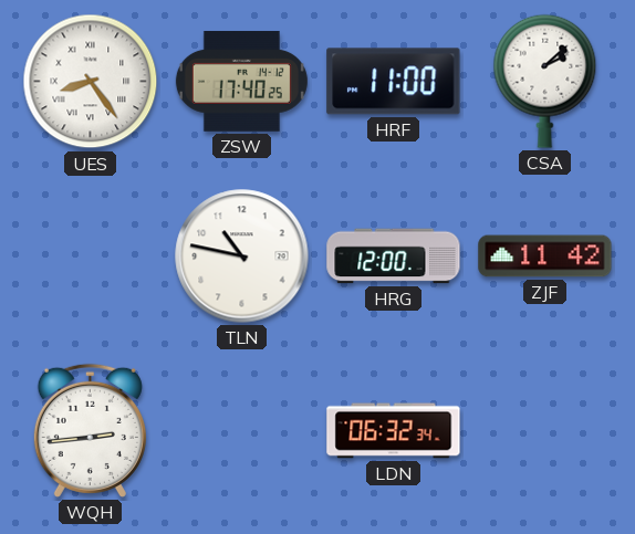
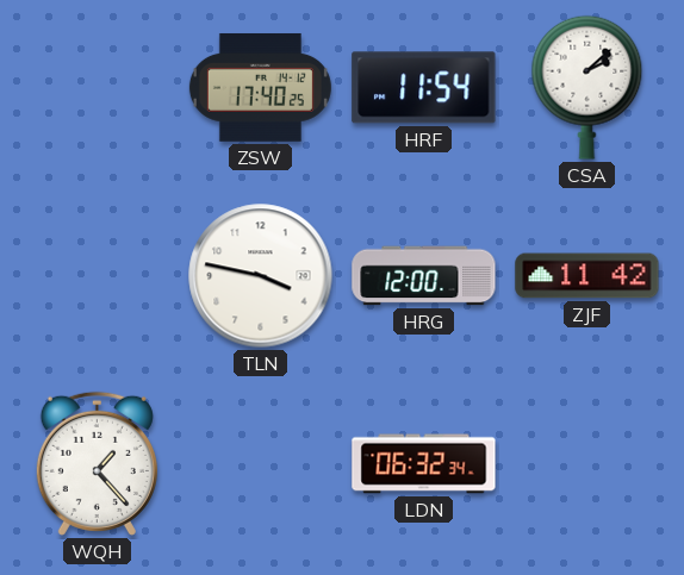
UES: 8:24 -> none
HRF: 11:00 -> 11:54
TLN: 10:47 -> 3:47
WQH: 2:44 -> 1:23
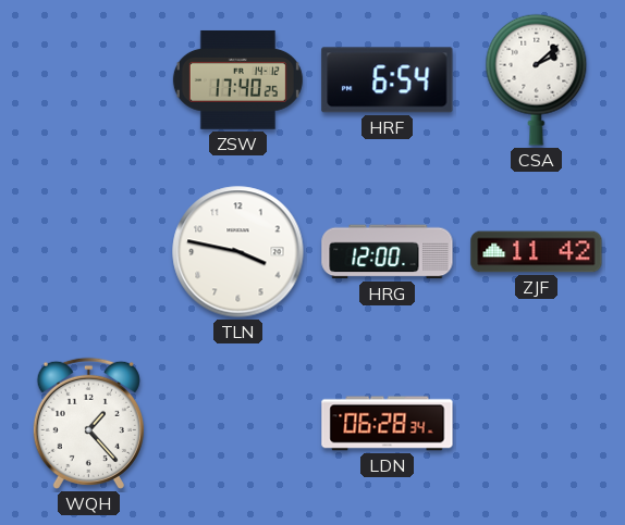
HRF: 11:54 -> 6:54
LDN: 06:32 -> 06:28
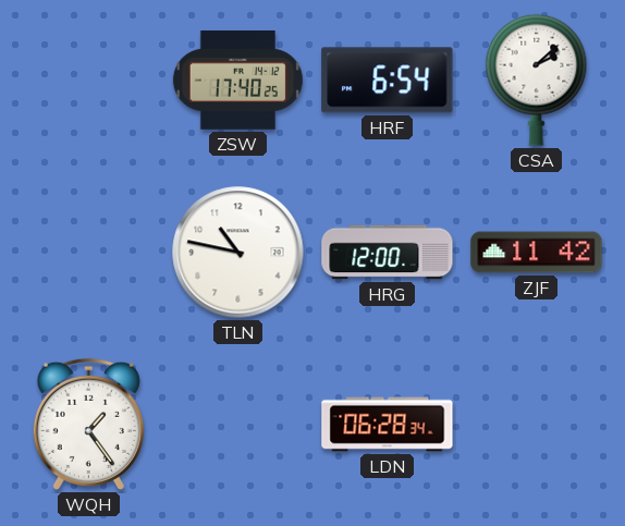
TLN: 3:47 -> 10:47
WQH: 1:23 -> 1:24
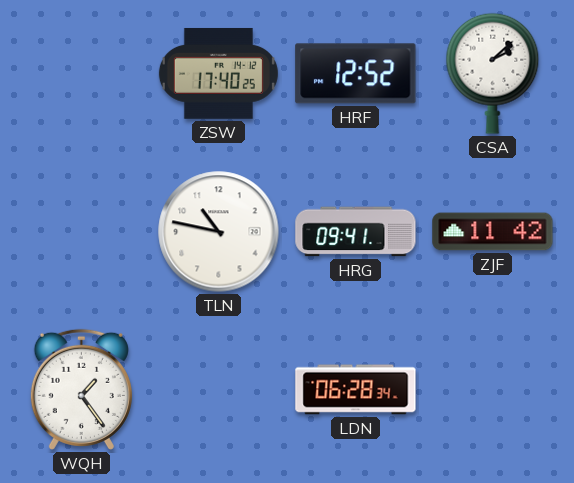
HRF: 6:54 -> 12:52
HRG: 12:00 -> 09:41
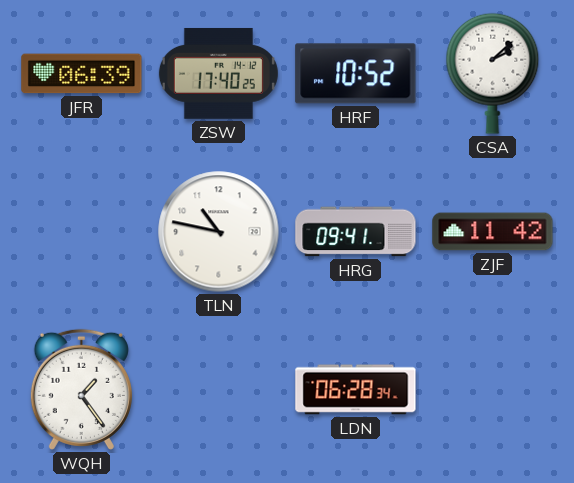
JFR: none -> 06:39
HRF: 12:52 -> 10:52
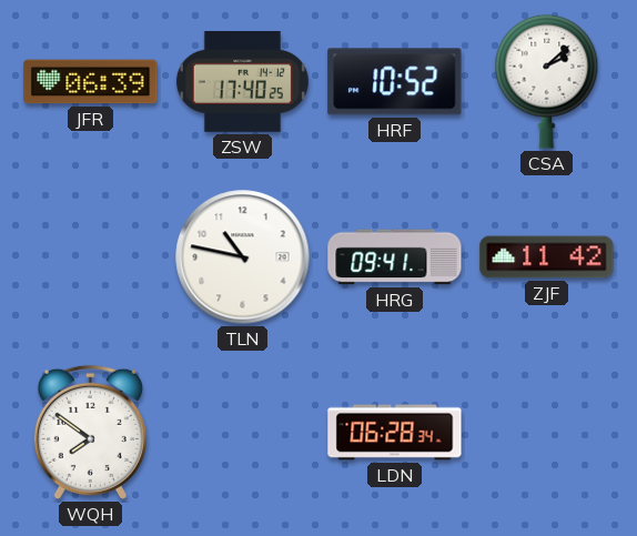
WQH: 1:24 -> 7:51
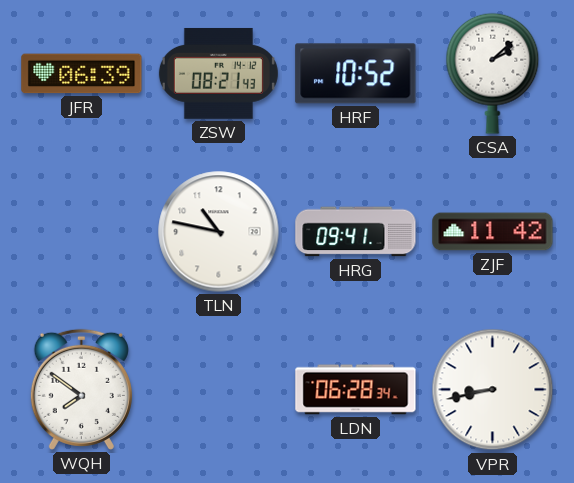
ZSW: 17:40 -> 08:21
VPR: none -> 8:43
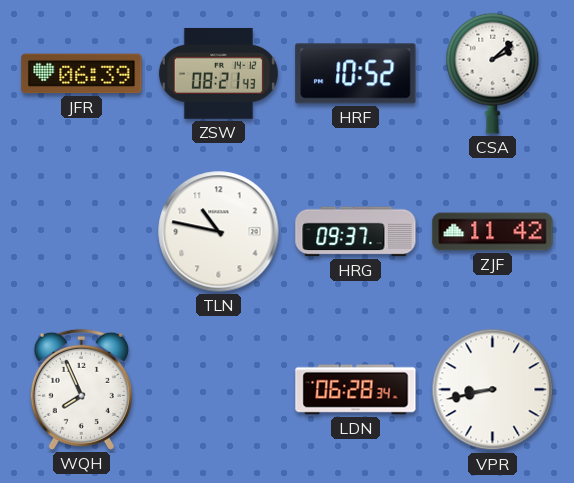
HRG: 09:41 -> 09:37
WQH: 7:51 -> 7:56
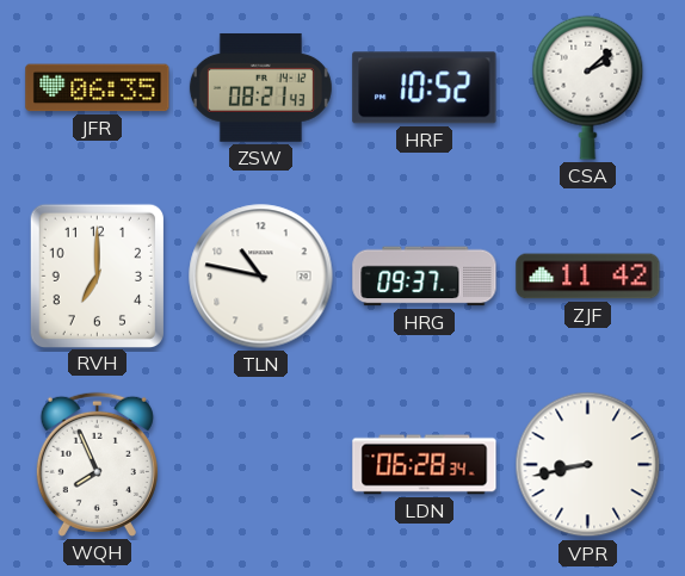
JFR: 06:39 -> 06:35
RVH: none -> 7:00
